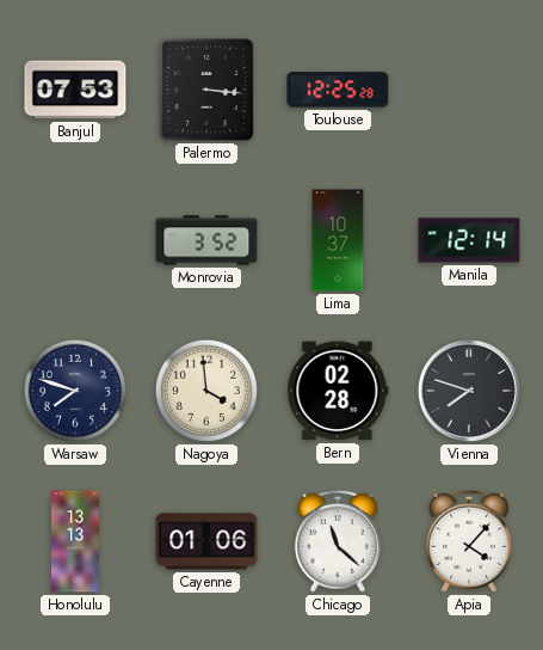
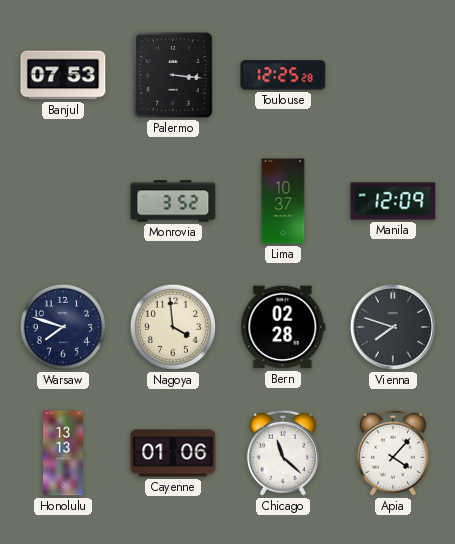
Manila: 12:14 -> 12:09
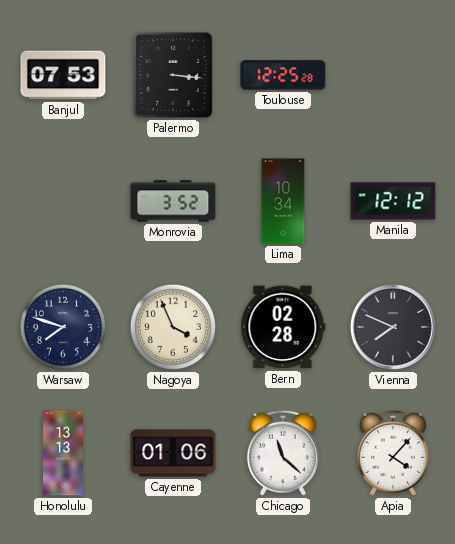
Lima: 10:37 -> 10:34
Manila: 12:09 -> 12:12
Nagoya: 3:59 -> 3:56
Vienna: 7:48 -> 7:49
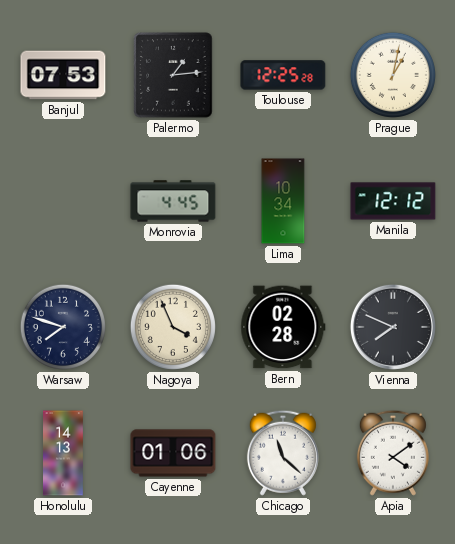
Palermo: 3:16 -> 1:14
Prague: none -> 1:02
Monrovia: 3:52 -> 4:45
Honolulu: 13:13 -> 14:13
Apia: 4:07 -> 4:09
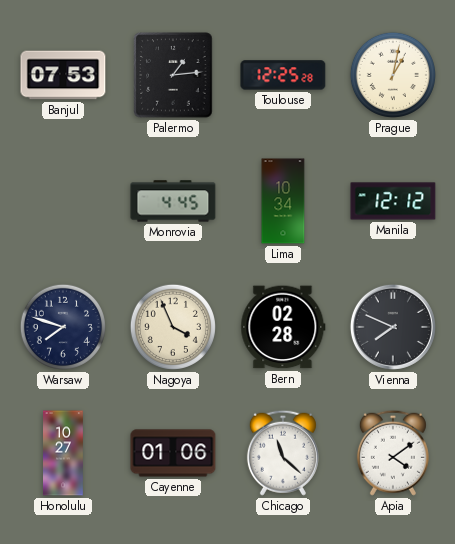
Honolulu: 14:13 -> 10:27
